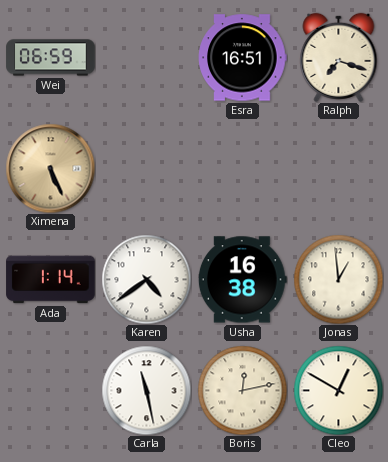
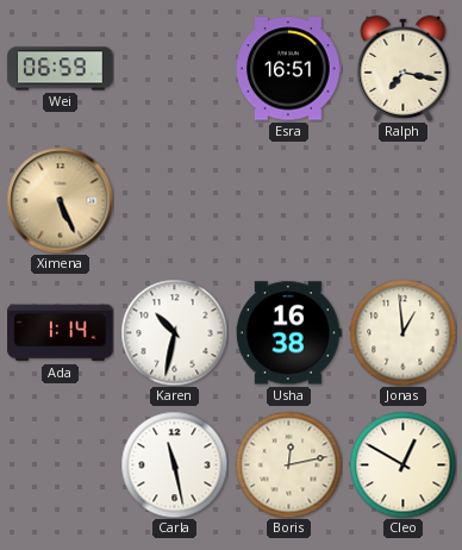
Ralph: 7:18 -> 7:17
Karen: 4:39 -> 10:32
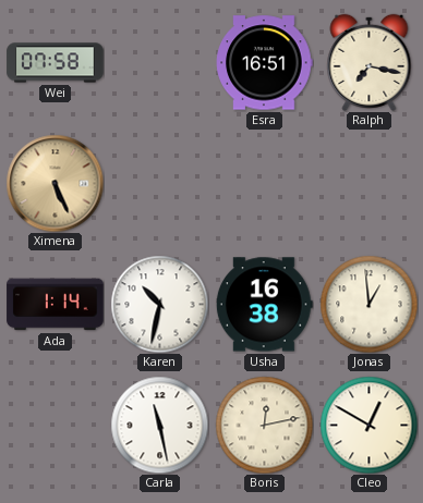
Wei: 06:59 -> 07:58
